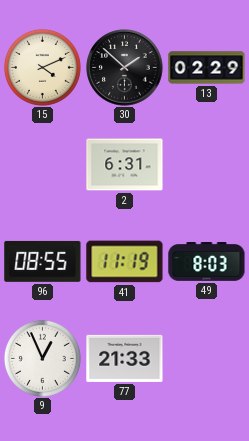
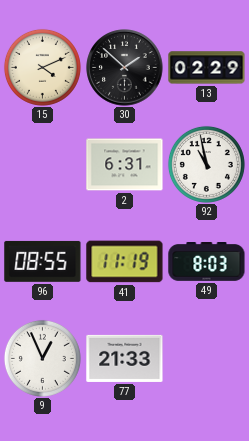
92: none -> 10:58
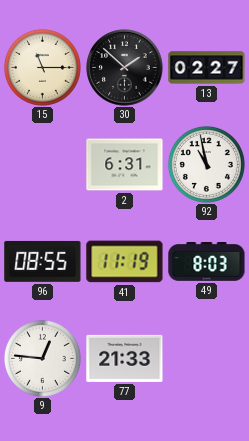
15: 4:11 -> 11:15
13: 02:29 -> 02:27
9: 12:56 -> 12:46
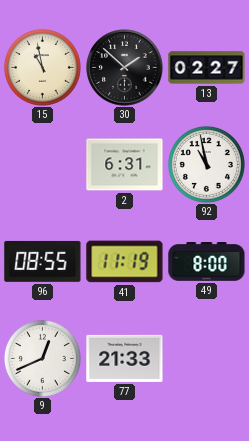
15: 11:15 -> 10:58
49: 8:03 -> 8:00
9: 12:46 -> 12:41
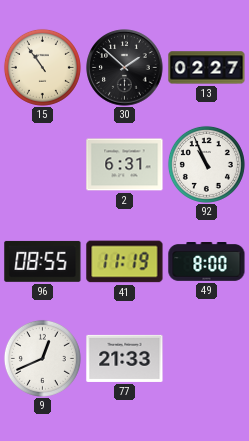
15: 10:58 -> 10:54
92: 10:58 -> 10:56
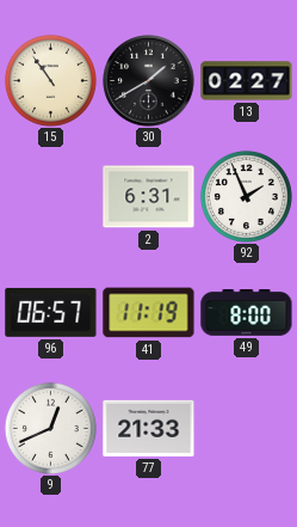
30: 1:52 -> 1:40
92: 10:56 -> 1:56
96: 08:55 -> 06:57
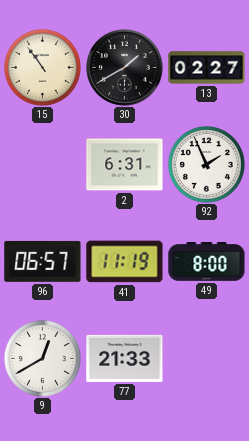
9: 12:41 -> 12:40
